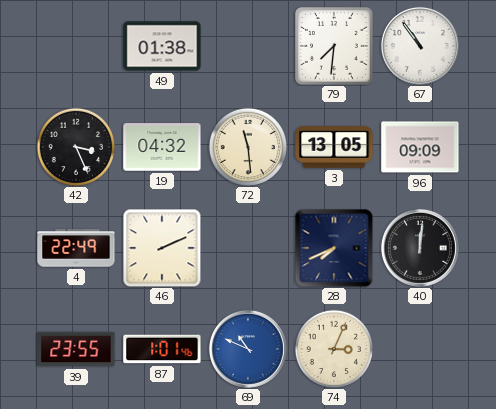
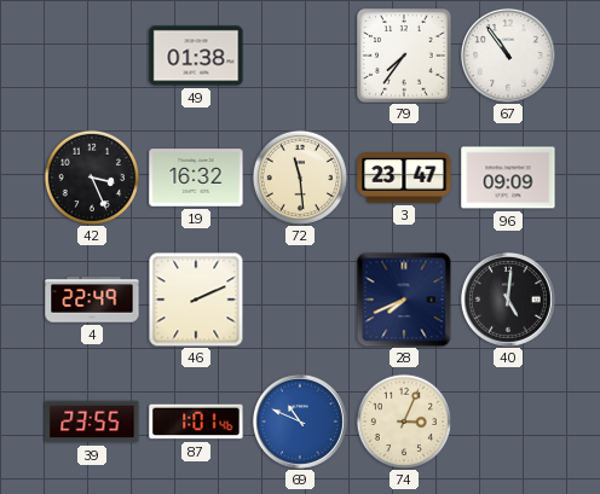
79: 7:31 -> 7:36
19: 04:32 -> 16:32
3: 13:05 -> 23:47
40: 12:01 -> 5:01
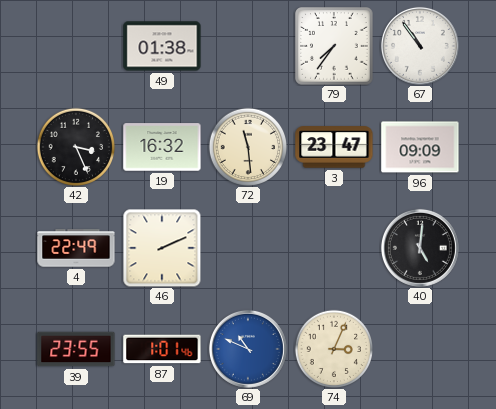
28: 7:41 -> none
